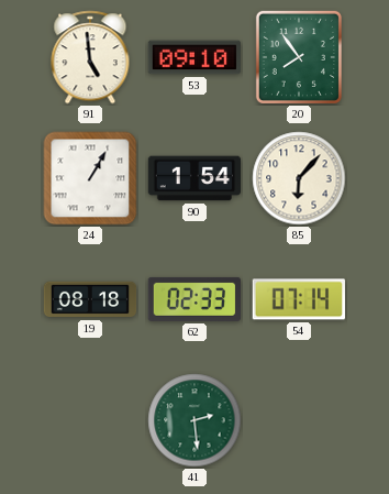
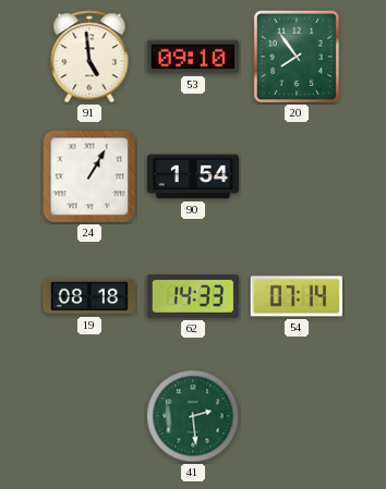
85: 6:07 -> none
62: 02:33 -> 14:33
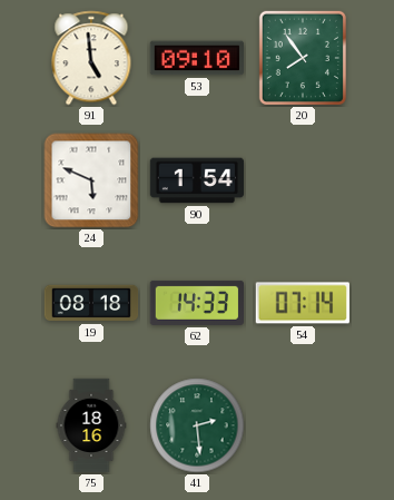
24: 1:05 -> 5:49
75: none -> 18:16
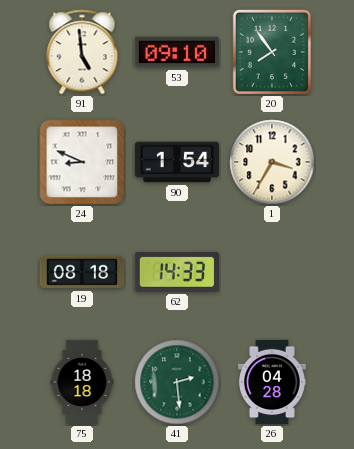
24: 5:49 -> 8:49
1: none -> 3:35
54: 07:14 -> none
75: 18:16 -> 18:18
26: none -> 04:28
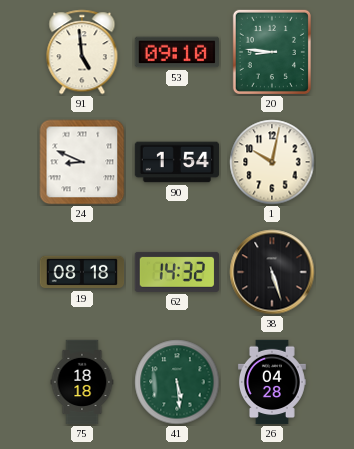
20: 7:54 -> 8:46
1: 3:35 -> 10:02
62: 14:33 -> 14:32
38: none -> 5:27
41: 2:29 -> 5:29
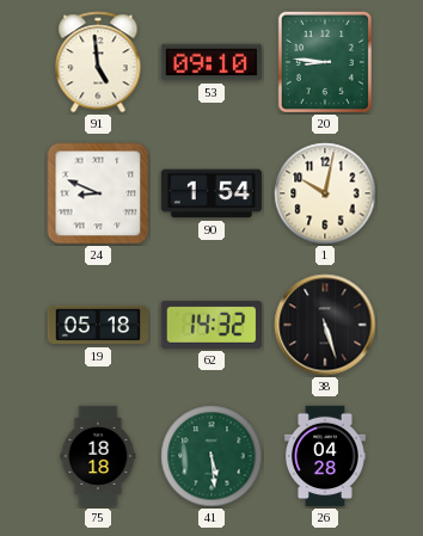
19: 08:18 -> 05:18
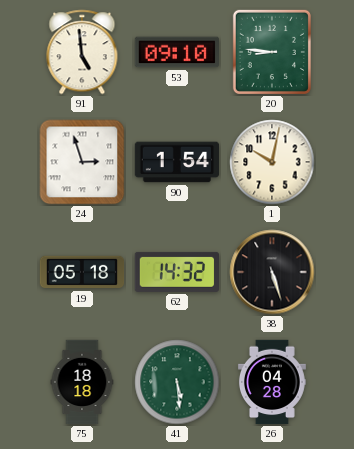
24: 8:49 -> 2:57
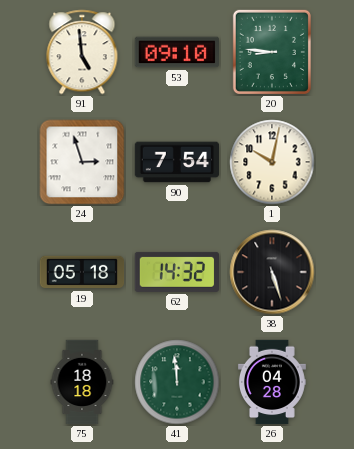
90: 1:54 -> 7:54
41: 5:29 -> 11:59
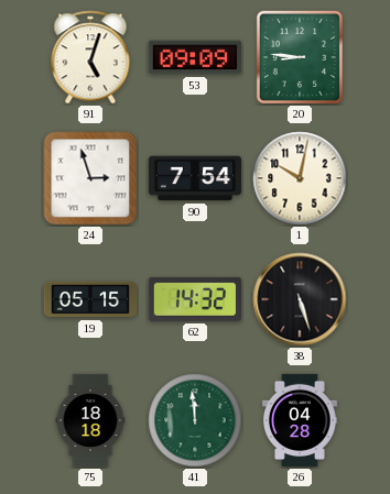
91: 4:59 -> 5:03
53: 09:10 -> 09:09
19: 05:18 -> 05:15
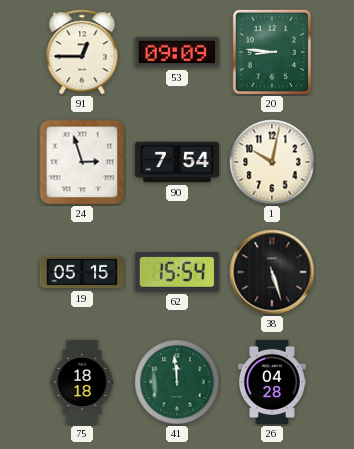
91: 5:03 -> 12:45
62: 14:32 -> 15:54
